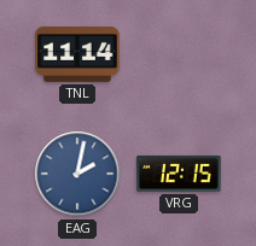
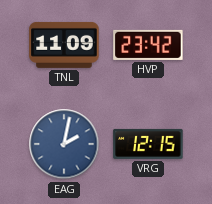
TNL: 11:14 -> 11:09
HVP: none -> 23:42
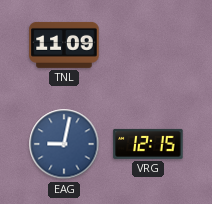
HVP: 23:42 -> none
EAG: 2:02 -> 9:02
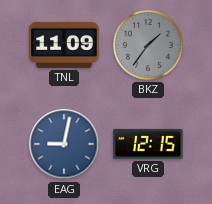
BKZ: none -> 1:36
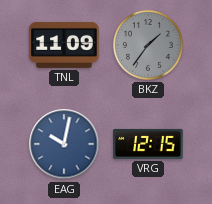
EAG: 9:02 -> 10:02
